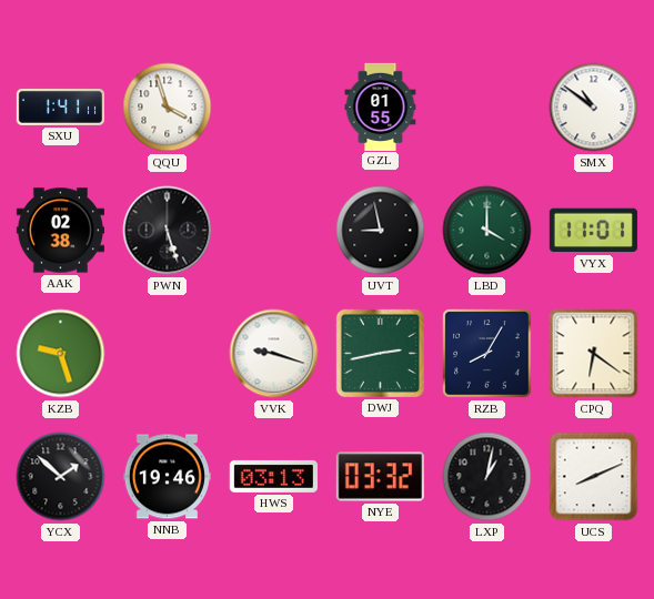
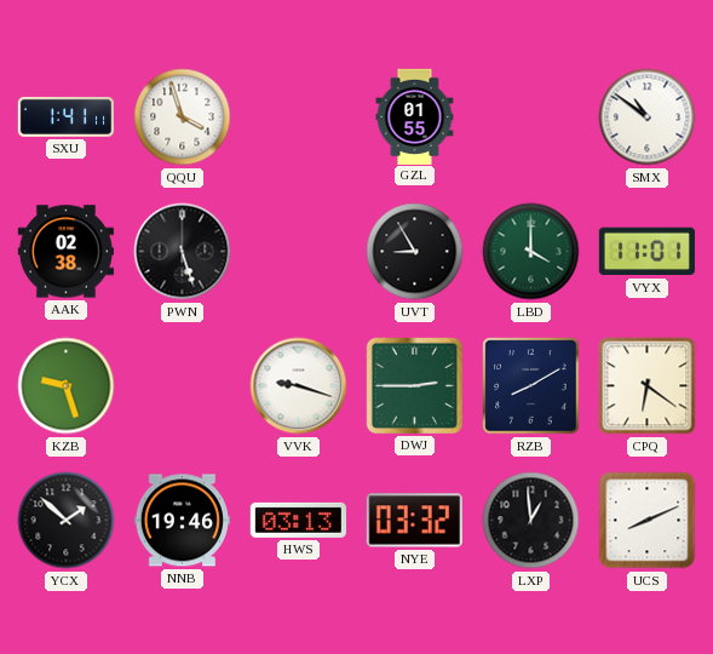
UVT: 8:58 -> 8:55
DWJ: 2:43 -> 2:45
RZB: 8:05 -> 8:10
LXP: 1:02 -> 12:59
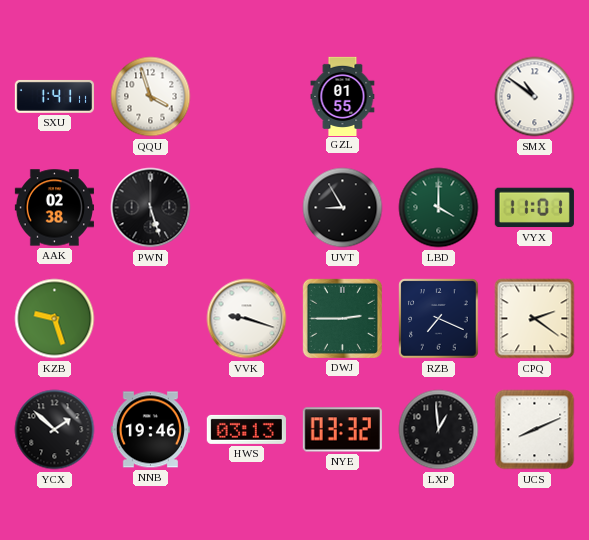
RZB: 8:10 -> 7:19
CPQ: 6:21 -> 2:21
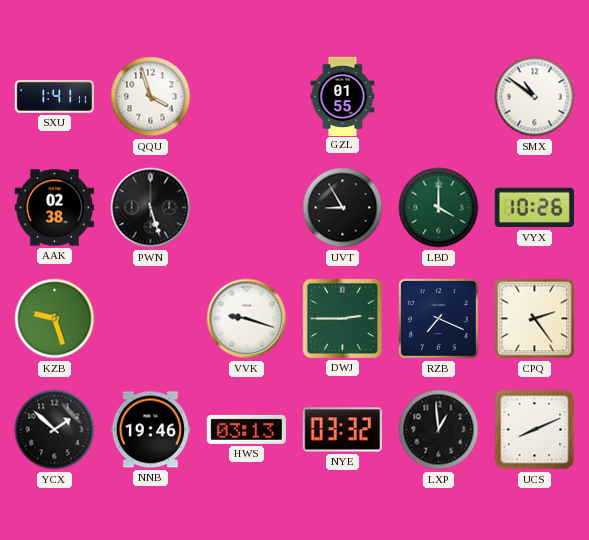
VYX: 11:01 -> 10:26
CPQ: 2:21 -> 2:24
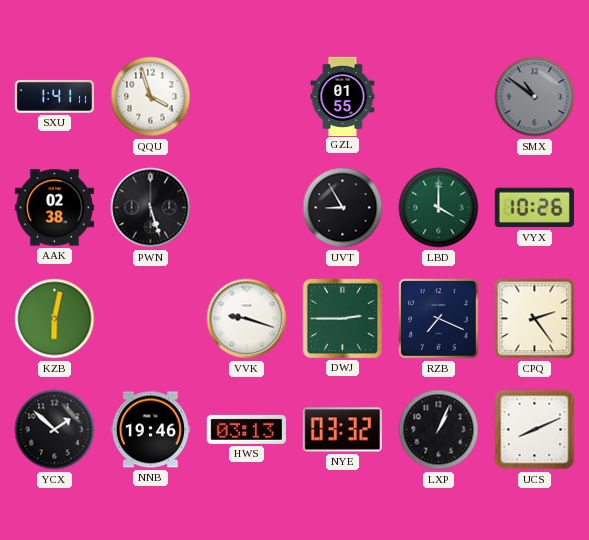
SMX dial: white -> grey
KZB: 9:27 -> 6:02
LXP: 12:59 -> 1:04
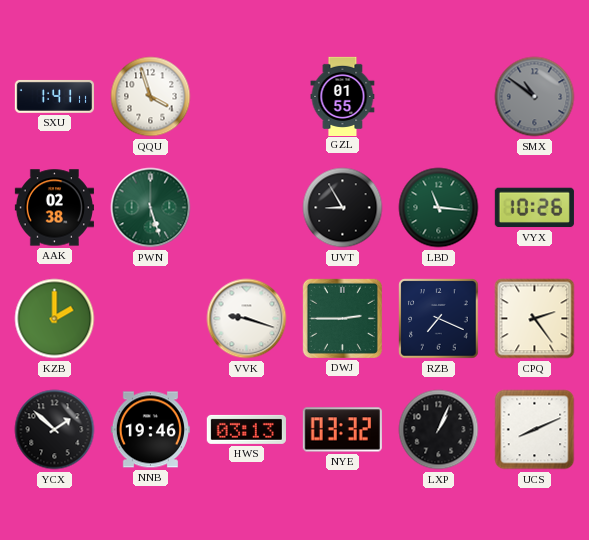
PWN dial: black -> green
LBD: 4:00 -> 11:16
KZB: 6:02 -> 2:00
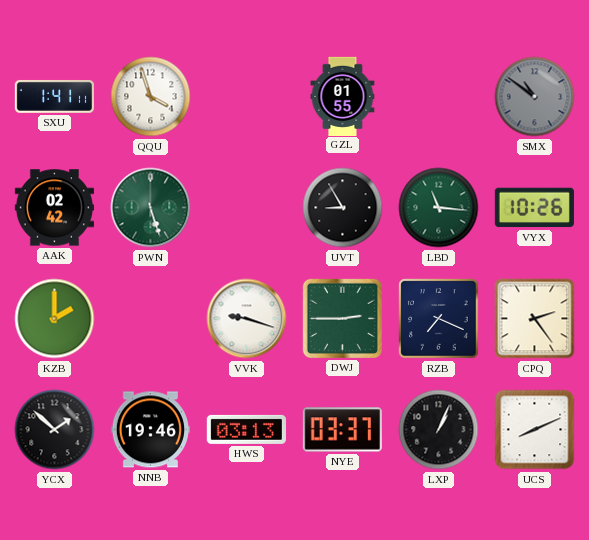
AAK: 02:38 -> 02:42
NYE: 03:32 -> 03:37
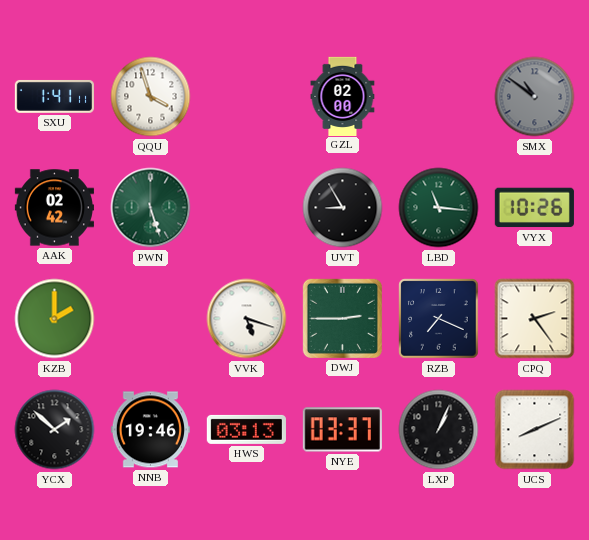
GZL: 01:55 -> 02:00
VVK: 9:18 -> 5:18
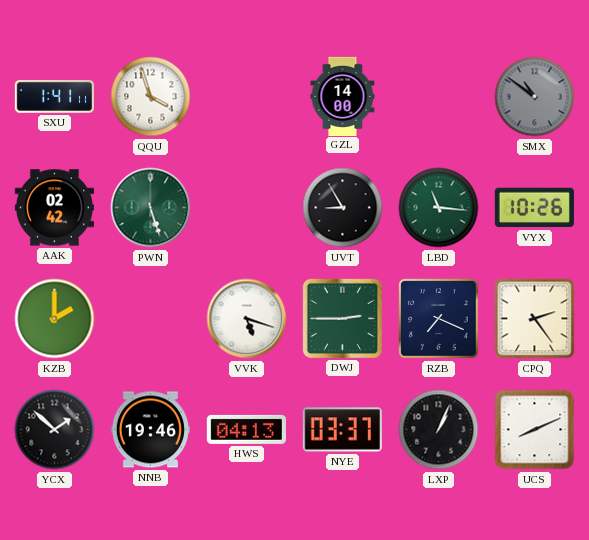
GZL: 02:00 -> 14:00
HWS: 03:13 -> 04:13
